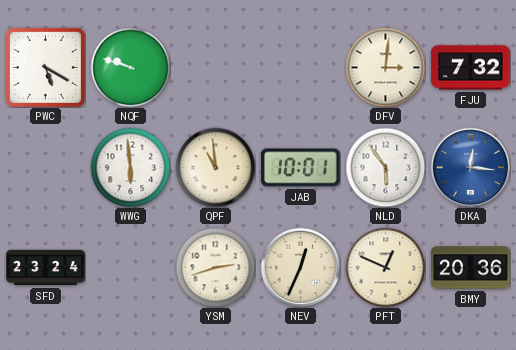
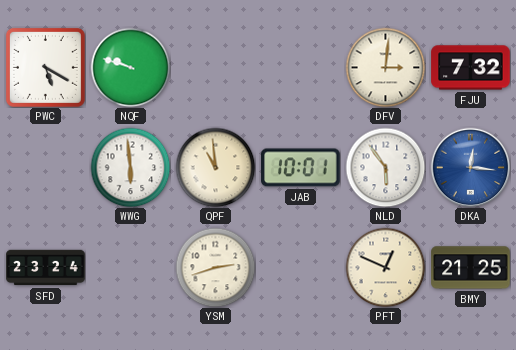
NEV: 12:34 -> none
BMY: 20:36 -> 21:25
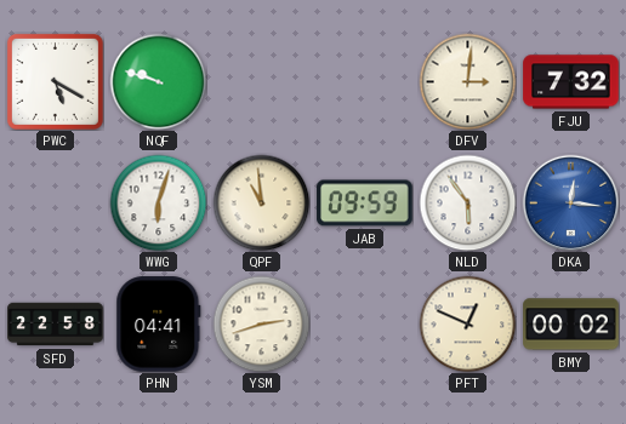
WWG: 5:59 -> 6:03
JAB: 10:01 -> 09:59
SFD: 23:24 -> 22:58
PHN: none -> 04:41
BMY: 21:25 -> 00:02
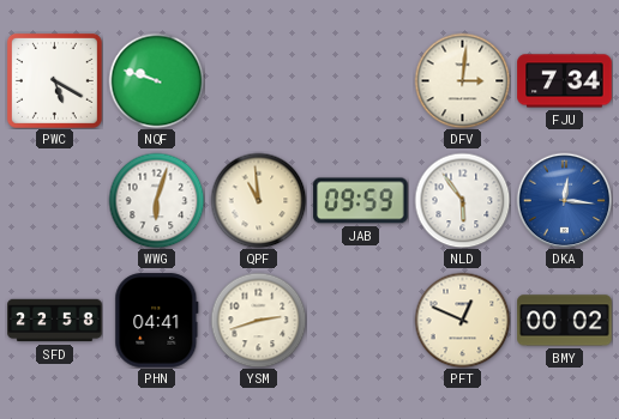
FJU: 7:32 -> 7:34
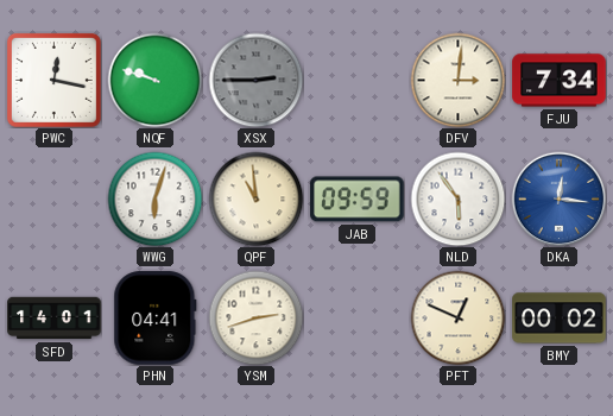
PWC: 5:20 -> 12:17
XSX: none -> 2:45
SFD: 22:58 -> 14:01
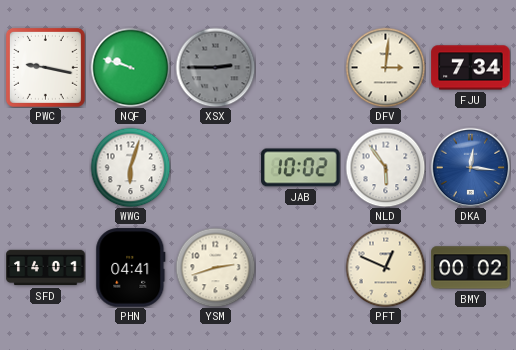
PWC: 12:17 -> 9:17
QPF: 10:59 -> none
JAB: 09:59 -> 10:02
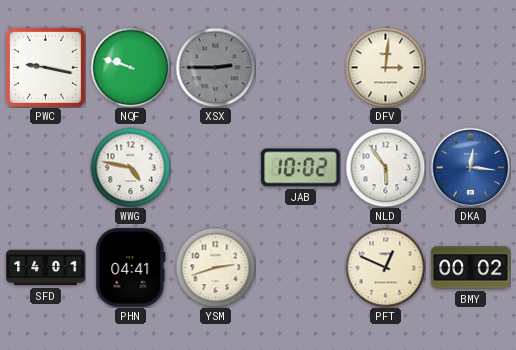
FJU: 7:34 -> none
WWG: 6:03 -> 4:47
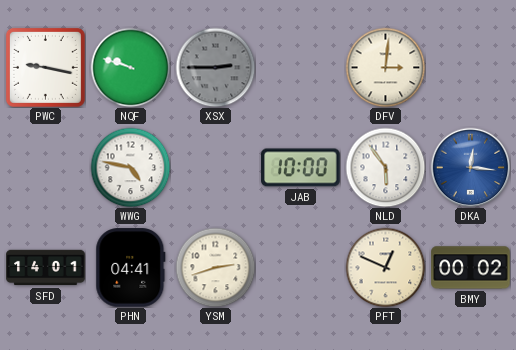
JAB: 10:02 -> 10:00
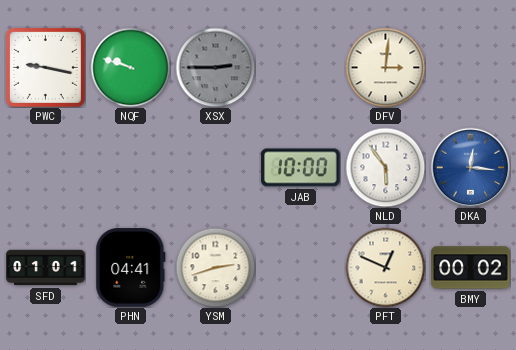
WWG: 4:47 -> none
SFD: 14:01 -> 01:01
